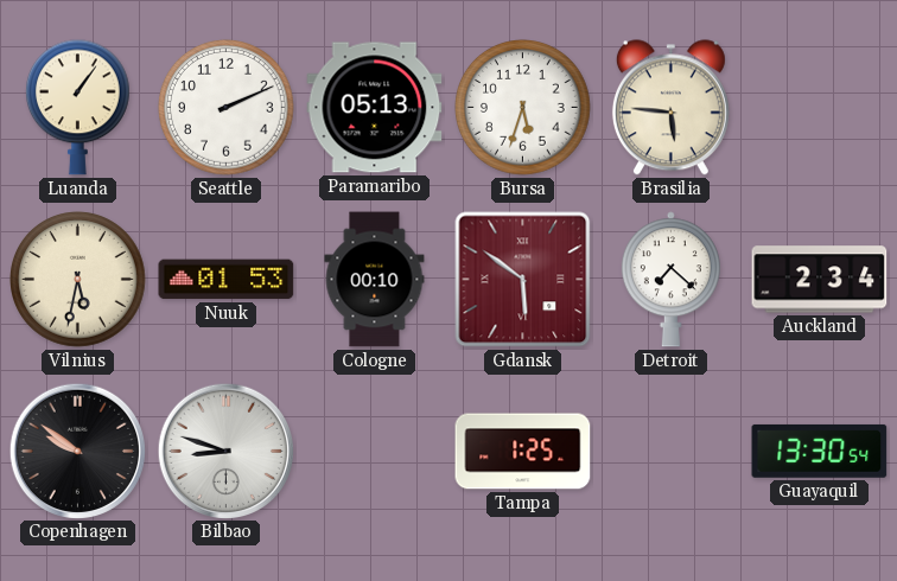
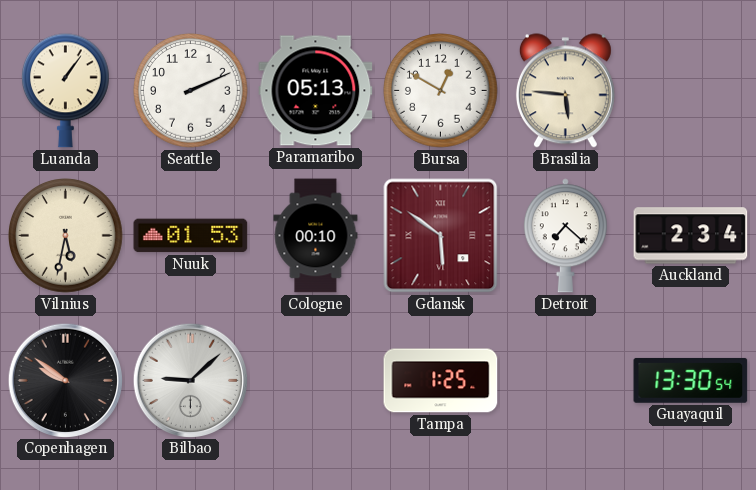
Bursa: 5:33 -> 12:50
Bilbao: 8:48 -> 9:08
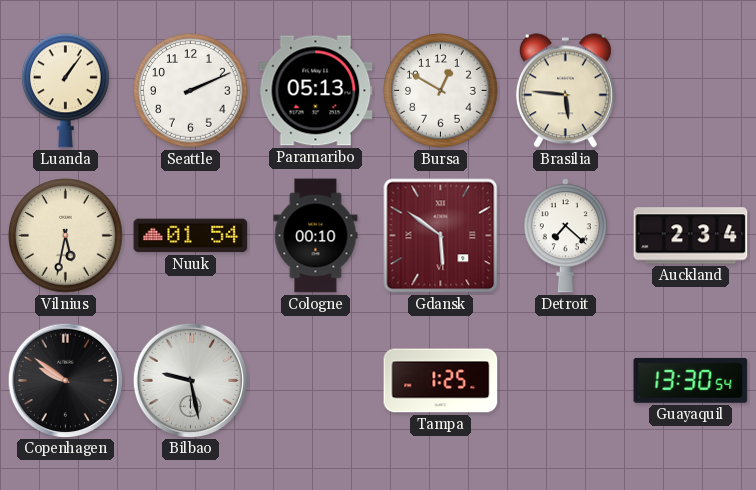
Nuuk: 01:53 -> 01:54
Bilbao: 9:08 -> 9:28
